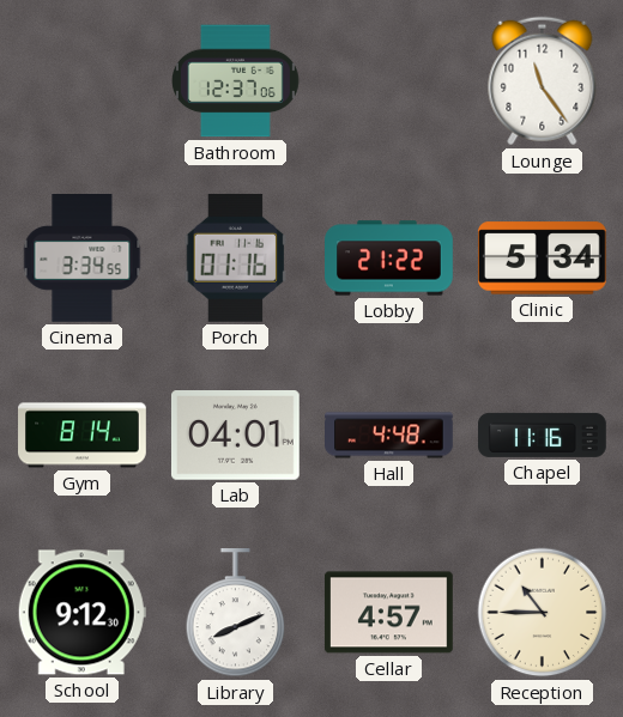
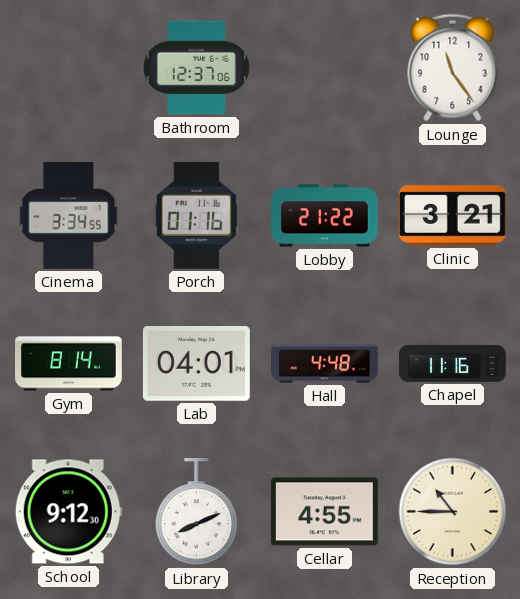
Clinic: 5:34 -> 3:21
Cellar: 4:57 -> 4:55
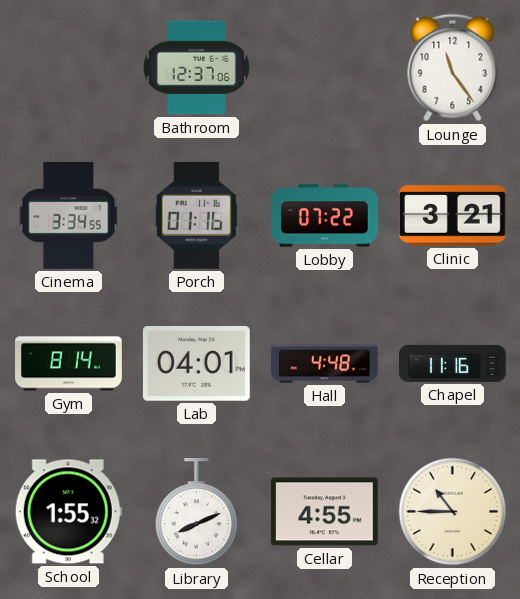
Lobby: 21:22 -> 07:22
School: 9:12 -> 1:55
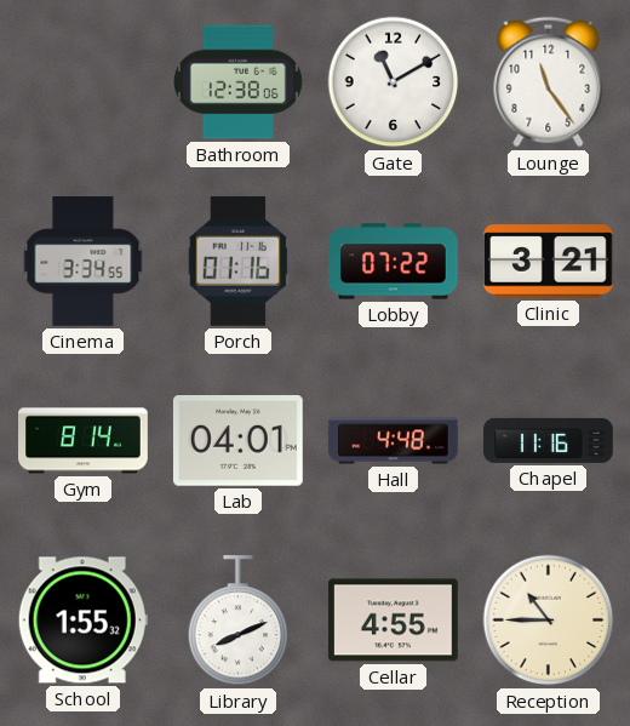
Bathroom: 12:37 -> 12:38
Gate: none -> 11:10
